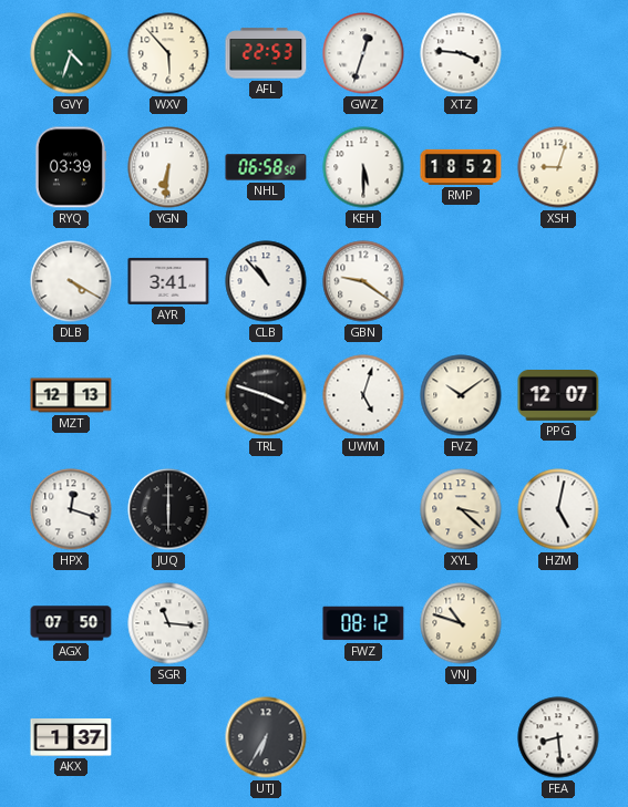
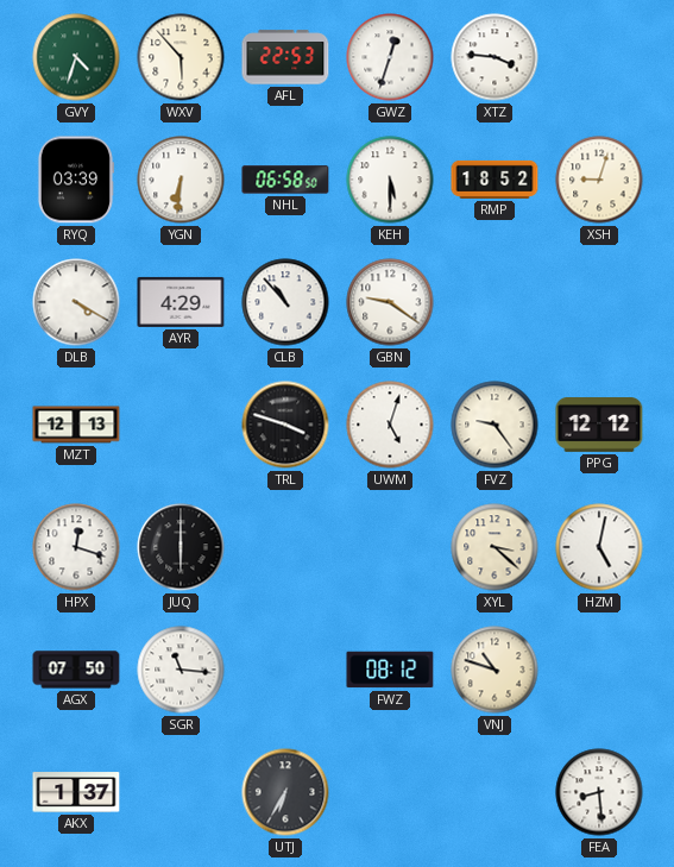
AYR: 3:41 -> 4:29
FVZ: 10:09 -> 9:24
PPG: 12:07 -> 12:12
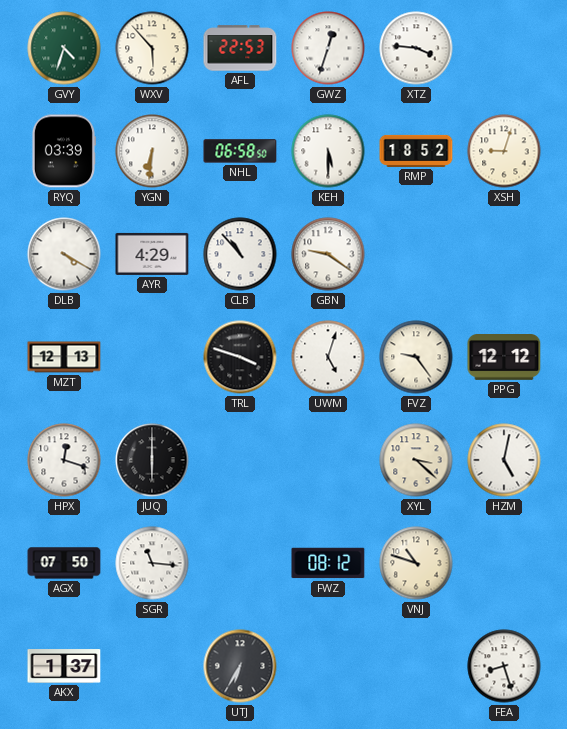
FEA: 8:29 -> 8:27
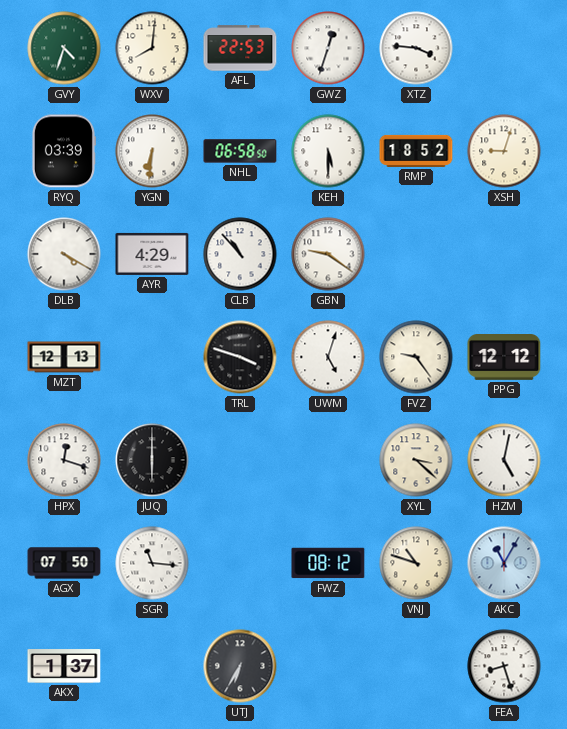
WXV: 5:53 -> 8:01
AKC: none -> 11:05
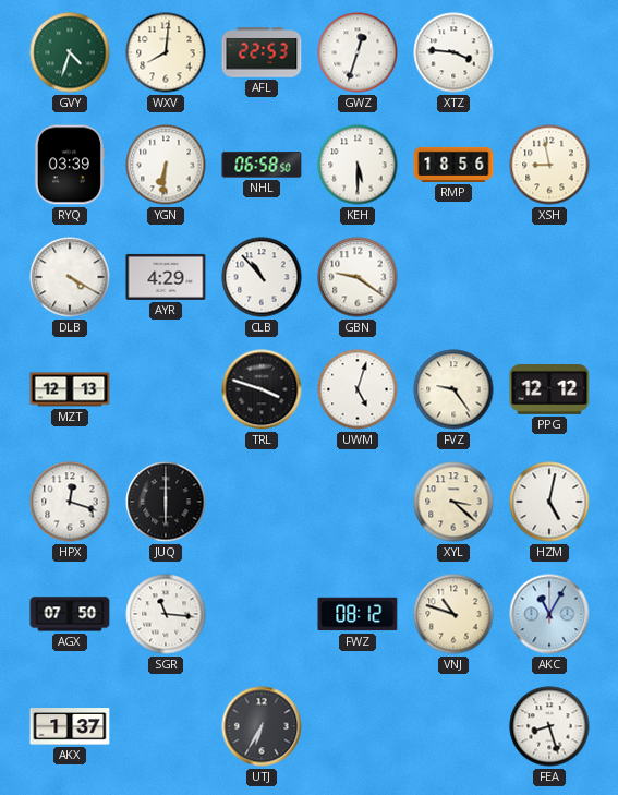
RMP: 18:52 -> 18:56
XSH: 9:03 -> 8:58
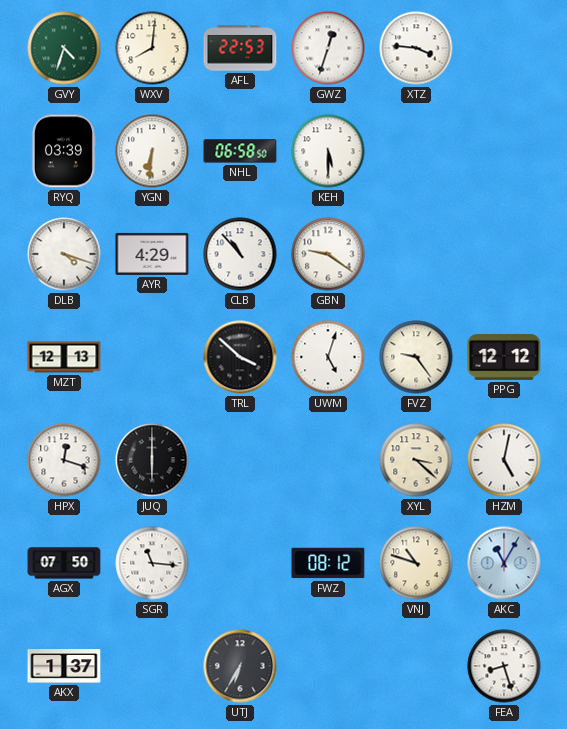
RMP: 18:56 -> none
XSH: 8:58 -> none
DLB: 4:20 -> 4:18
TRL: 3:48 -> 3:52
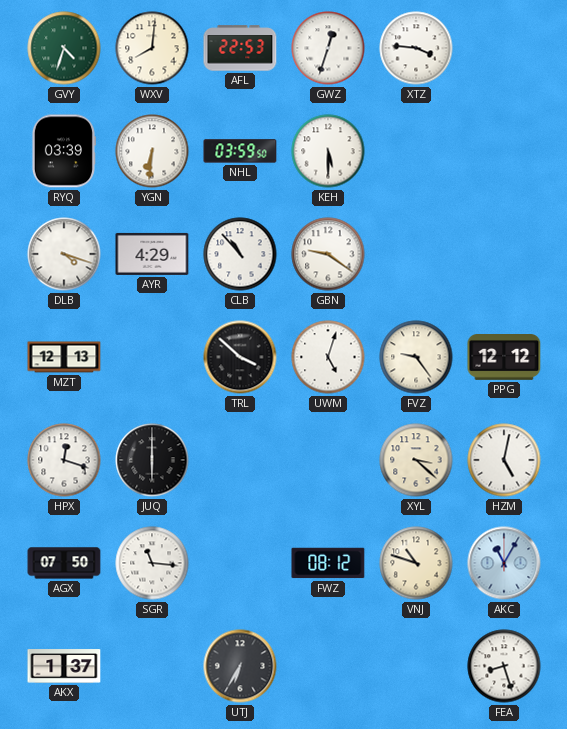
NHL: 06:58 -> 03:59
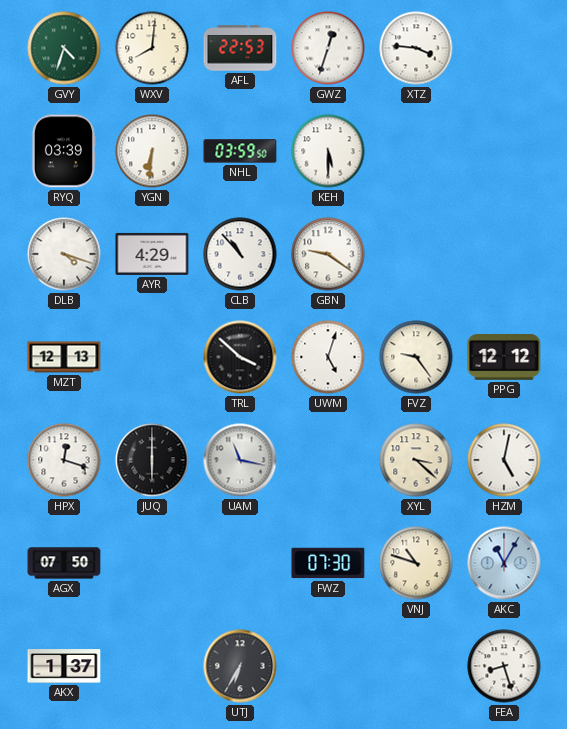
UAM: none -> 11:17
SGR: 11:16 -> none
FWZ: 08:12 -> 07:30
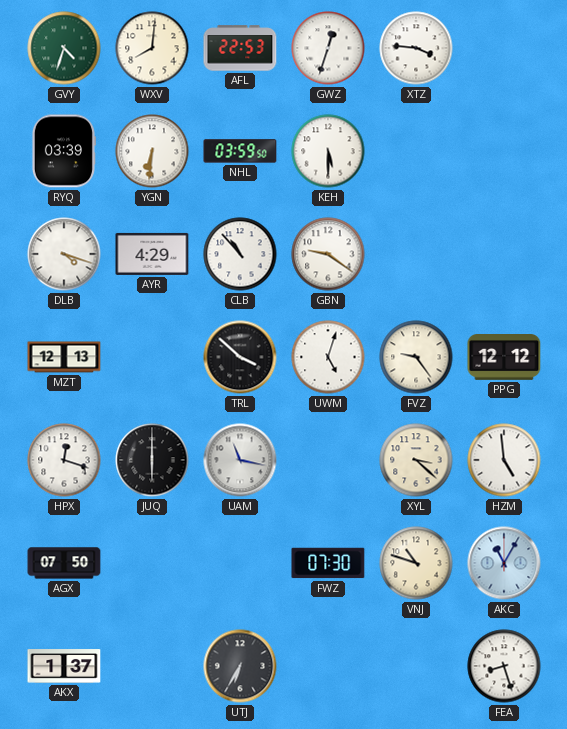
HZM: 5:02 -> 4:59
